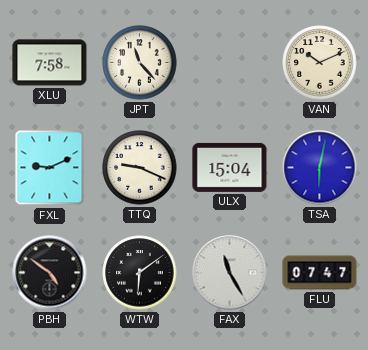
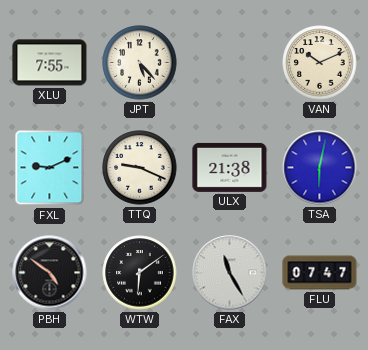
XLU: 7:58 -> 7:55
JPT: 11:23 -> 5:23
ULX: 15:04 -> 21:38
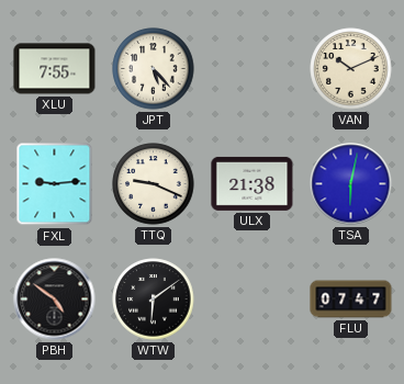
FXL: 9:11 -> 9:14
FAX: 11:25 -> none
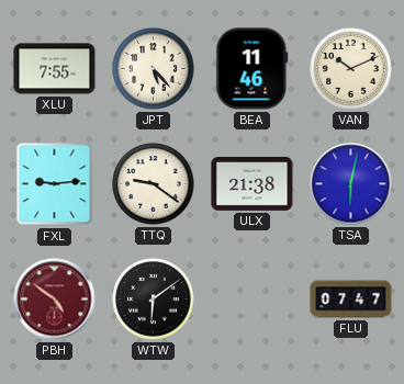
BEA: none -> 11:46
TTQ: 9:19 -> 9:21
PBH dial: black -> burgundy
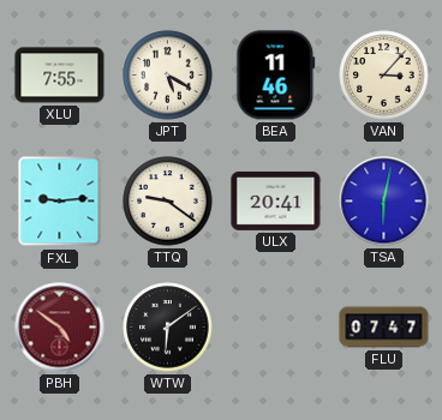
JPT: 5:23 -> 5:20
VAN: 10:11 -> 3:07
ULX: 21:38 -> 20:41
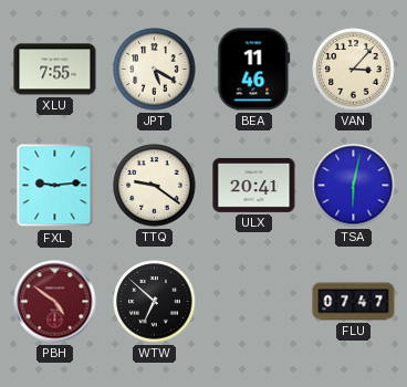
WTW: 6:09 -> 6:52
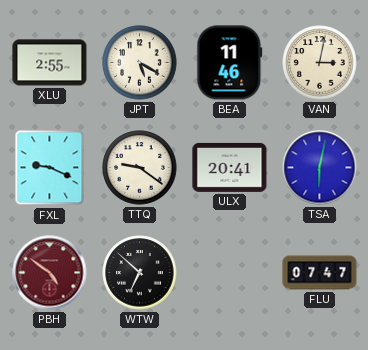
XLU: 7:55 -> 2:55
VAN: 3:07 -> 3:02
FXL: 9:14 -> 9:19
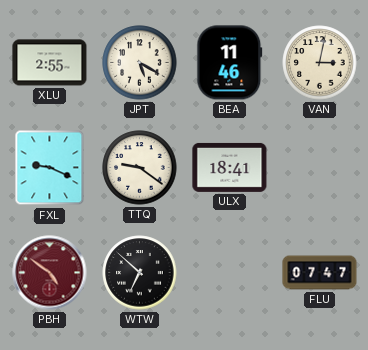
ULX: 20:41 -> 18:41
TSA: 6:02 -> none
